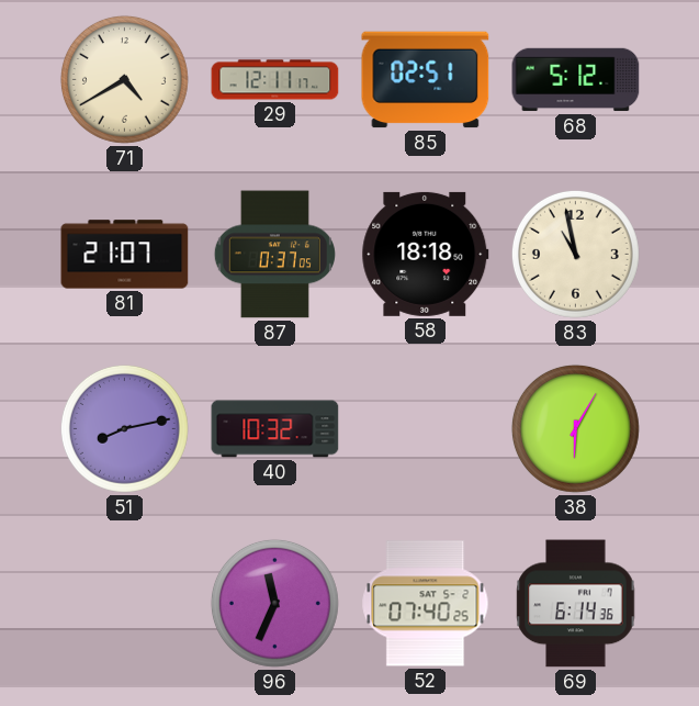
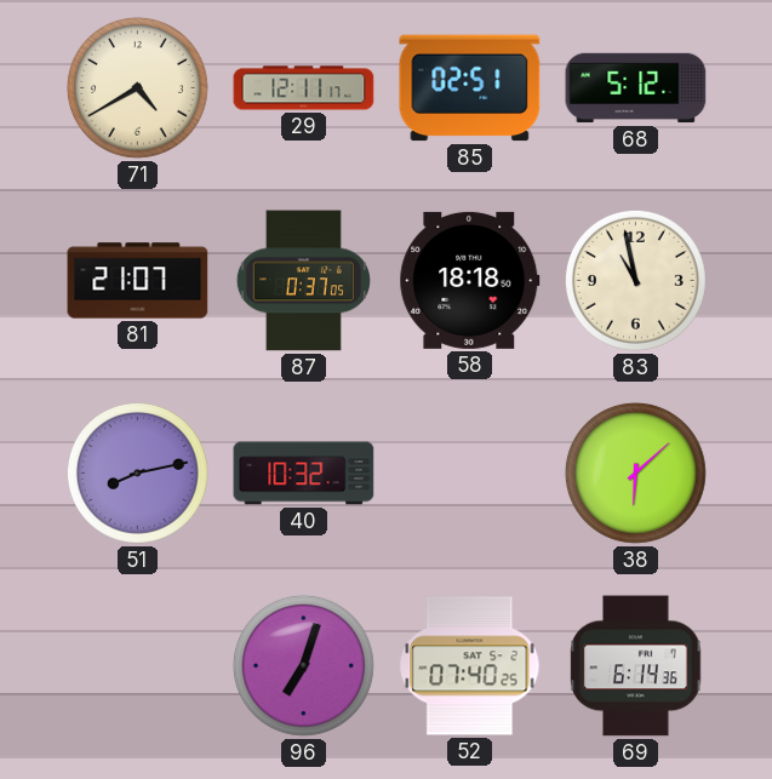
38: 6:05 -> 6:08
96: 11:34 -> 7:03
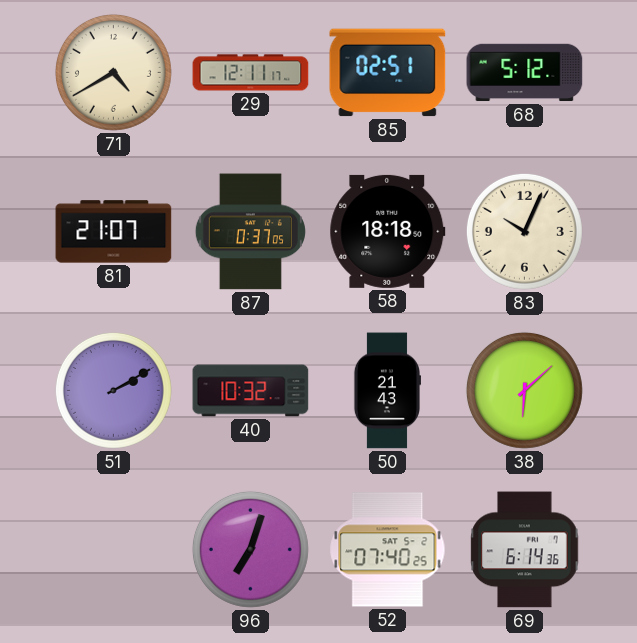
83: 10:58 -> 10:04
51: 8:13 -> 2:10
50: none -> 21:43
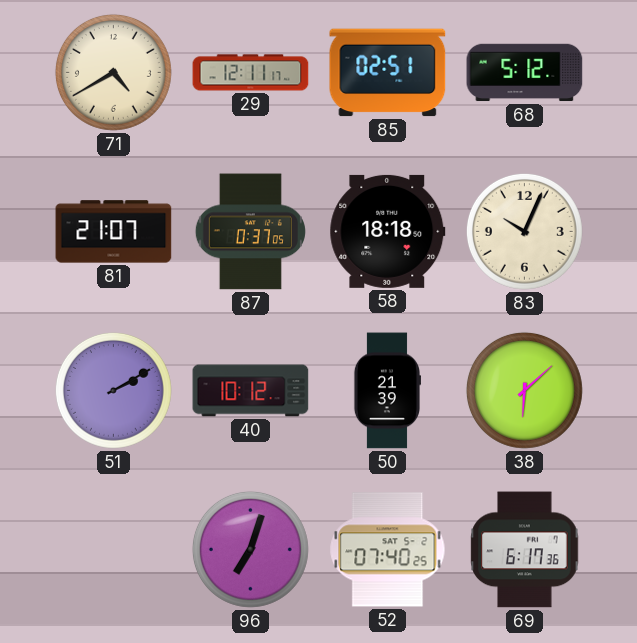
40: 10:32 -> 10:12
50: 21:43 -> 21:39
69: 6:14 -> 6:17
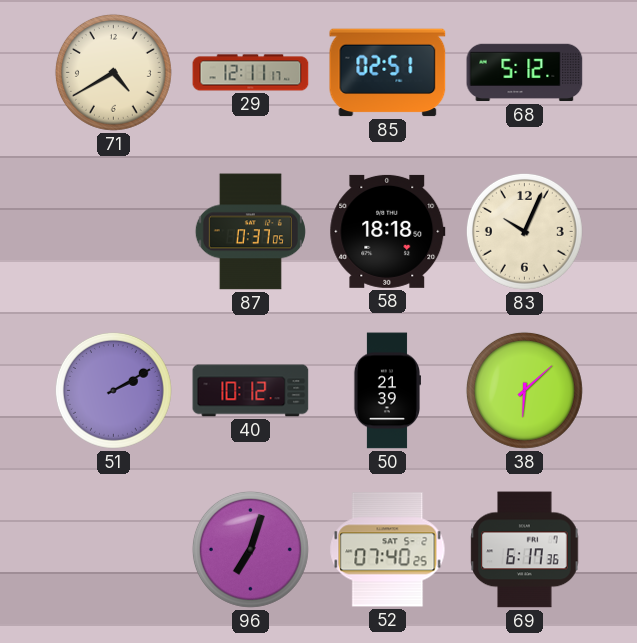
81: 21:07 -> none
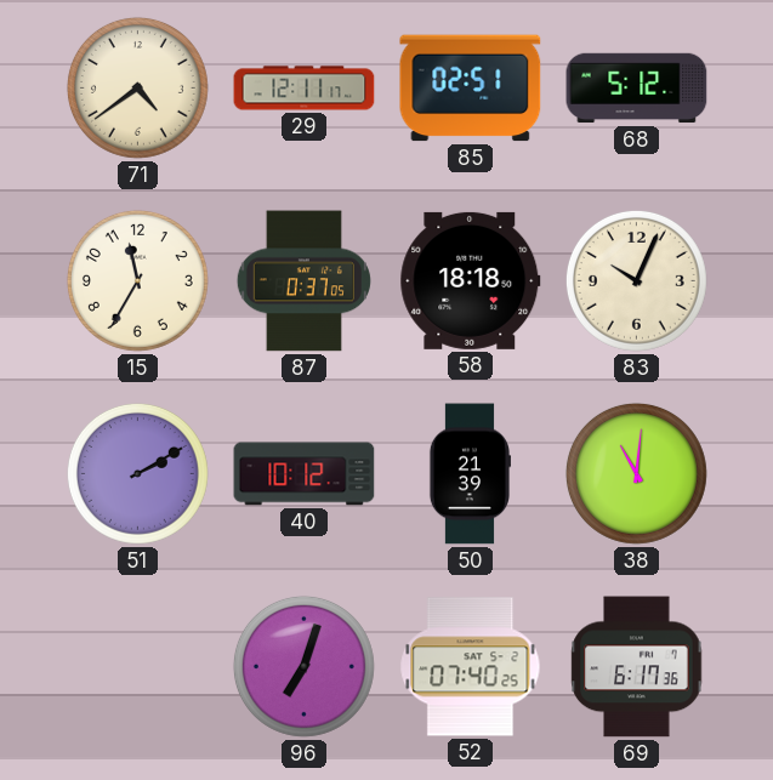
71: 4:40 -> 4:39
15: none -> 11:35
38: 6:08 -> 11:01
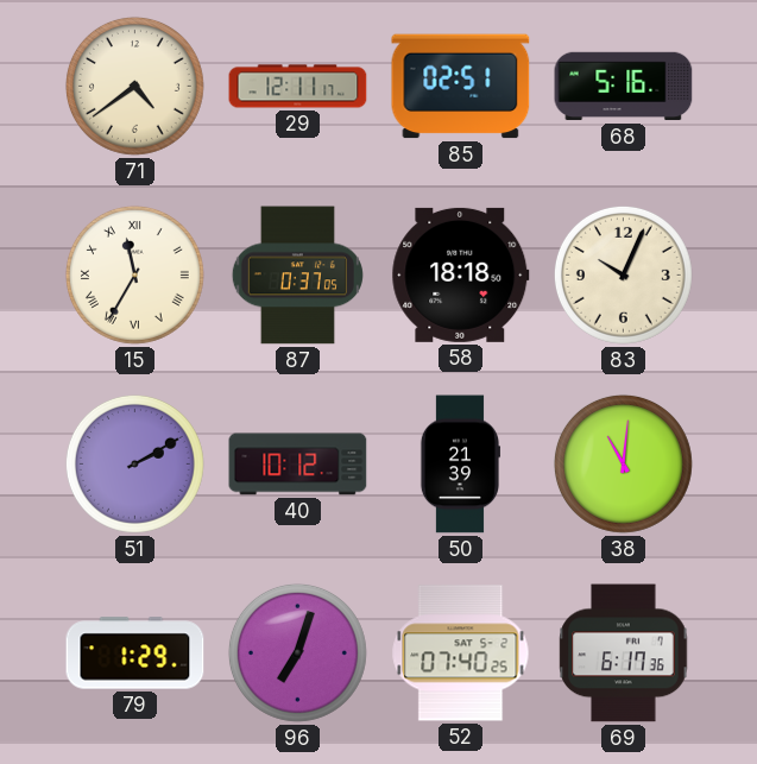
68: 5:12 -> 5:16
15 numerals: Arabic -> Roman
79: none -> 1:29
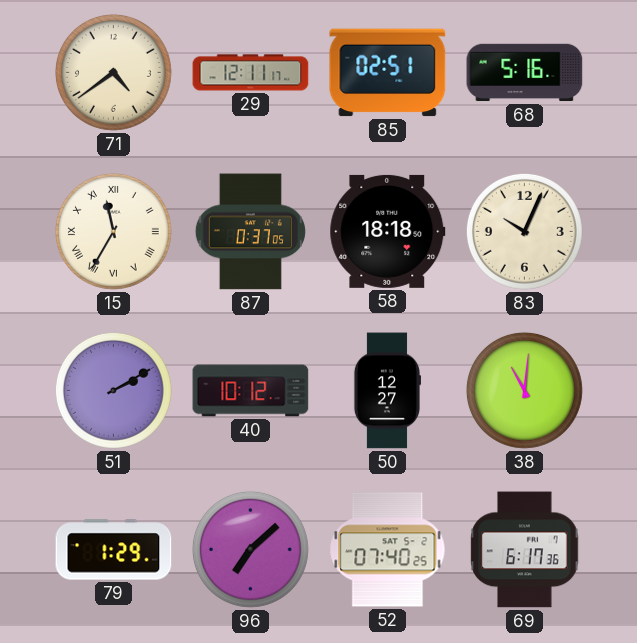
50: 21:39 -> 12:27
96: 7:03 -> 7:08
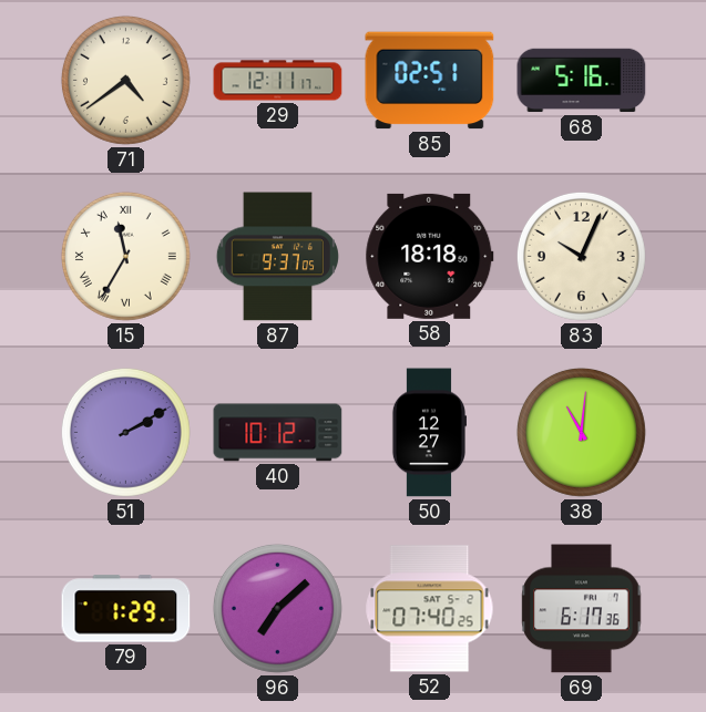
87: 0:37 -> 9:37
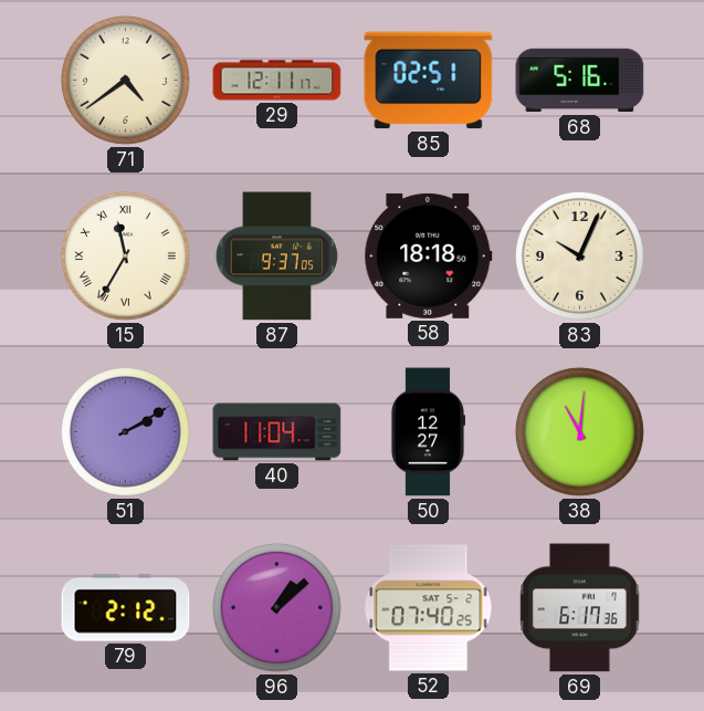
40: 10:12 -> 11:04
79: 1:29 -> 2:12
96: 7:08 -> 1:08
